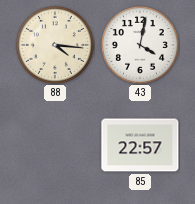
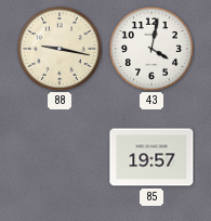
88: 4:16 -> 9:17
85: 22:57 -> 19:57
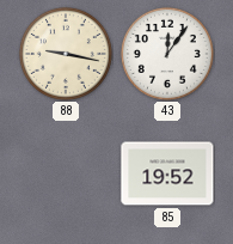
43: 4:02 -> 12:06
85: 19:57 -> 19:52
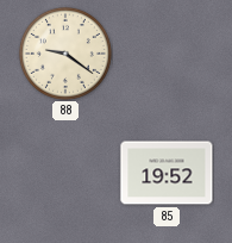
88: 9:17 -> 9:21
43: 12:06 -> none
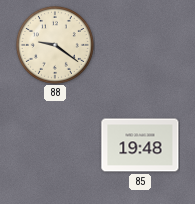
85: 19:52 -> 19:48
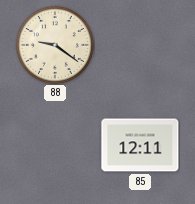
85: 19:48 -> 12:11
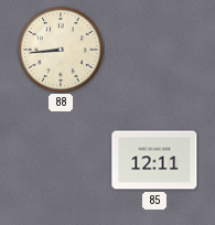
88: 9:21 -> 8:44
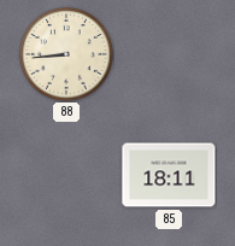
85: 12:11 -> 18:11
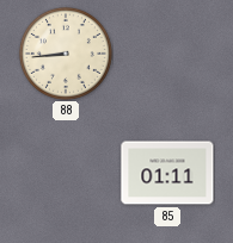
85: 18:11 -> 01:11
